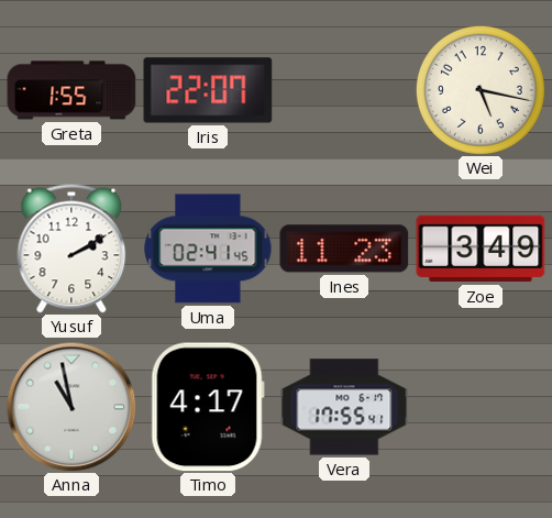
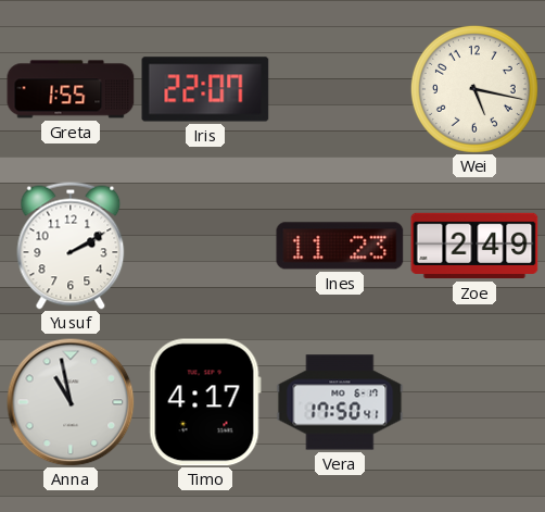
Uma: 02:41 -> none
Zoe: 3:49 -> 2:49
Vera: 17:55 -> 17:50
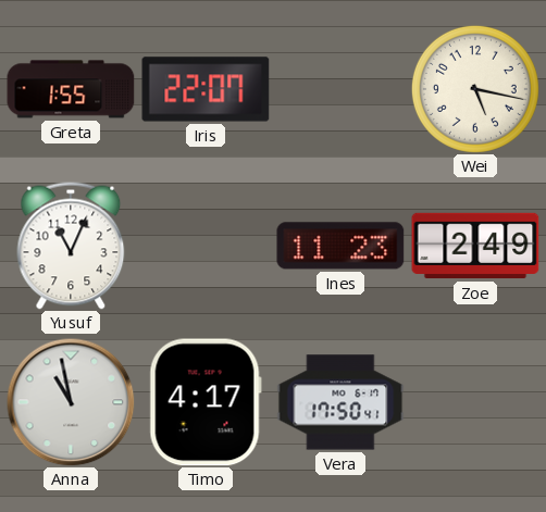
Yusuf: 2:10 -> 11:04
